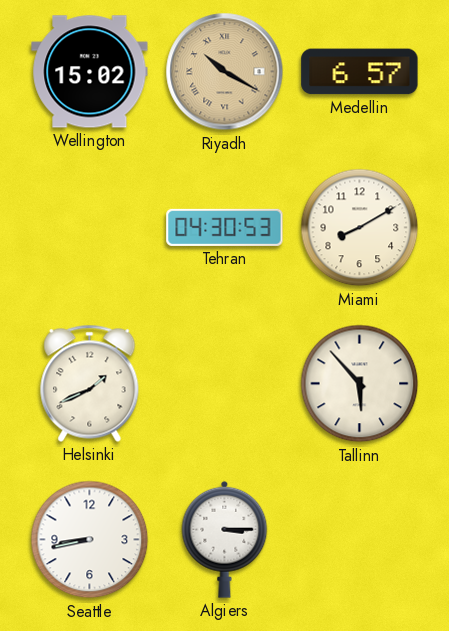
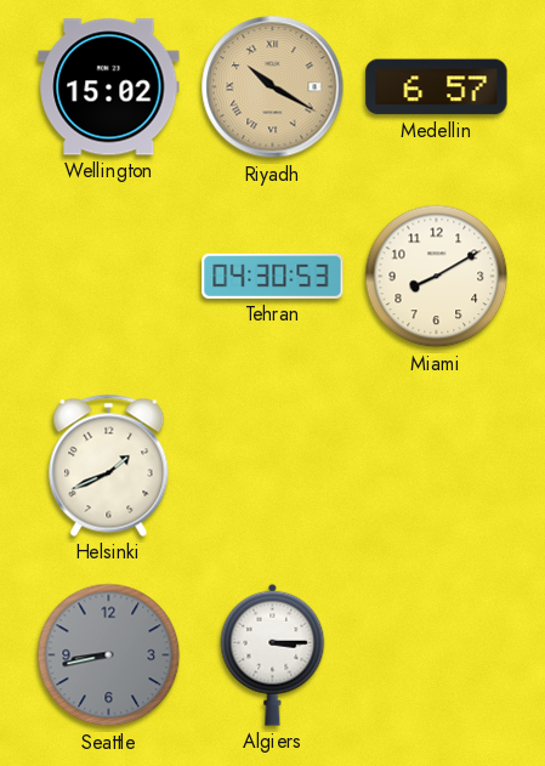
Tallinn: 5:53 -> none
Seattle dial: white -> grey
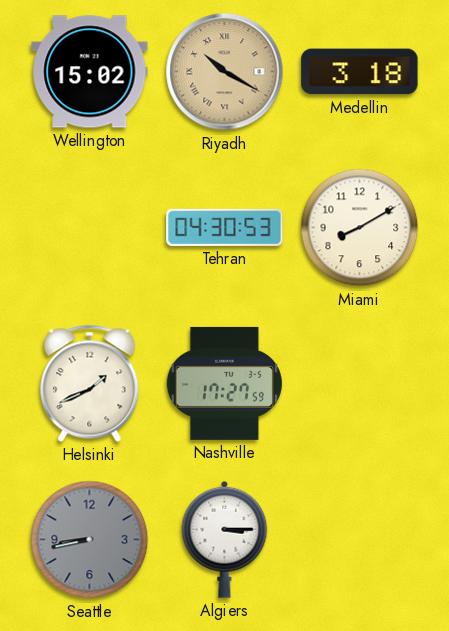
Medellin: 6:57 -> 3:18
Nashville: none -> 17:27
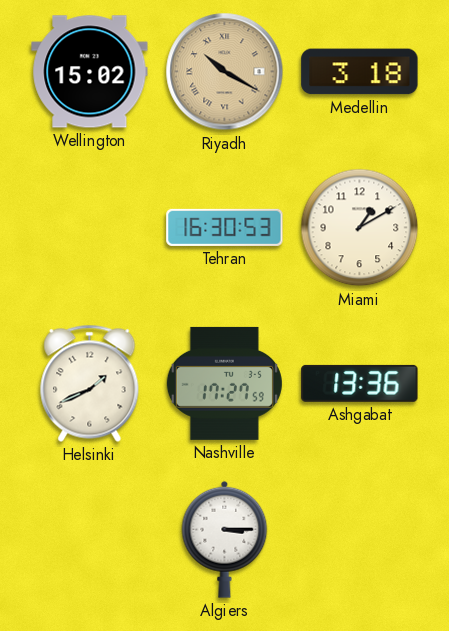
Tehran: 04:30 -> 16:30
Miami: 8:10 -> 1:10
Ashgabat: none -> 13:36
Seattle: 8:43 -> none
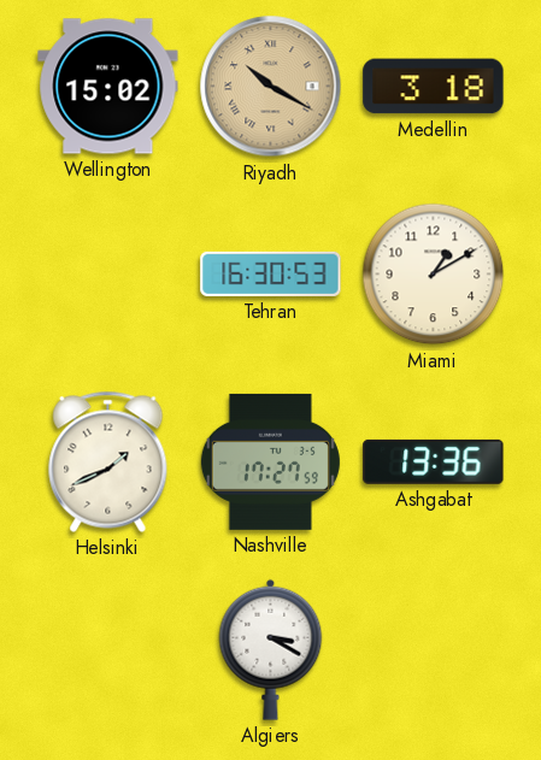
Algiers: 3:15 -> 3:20
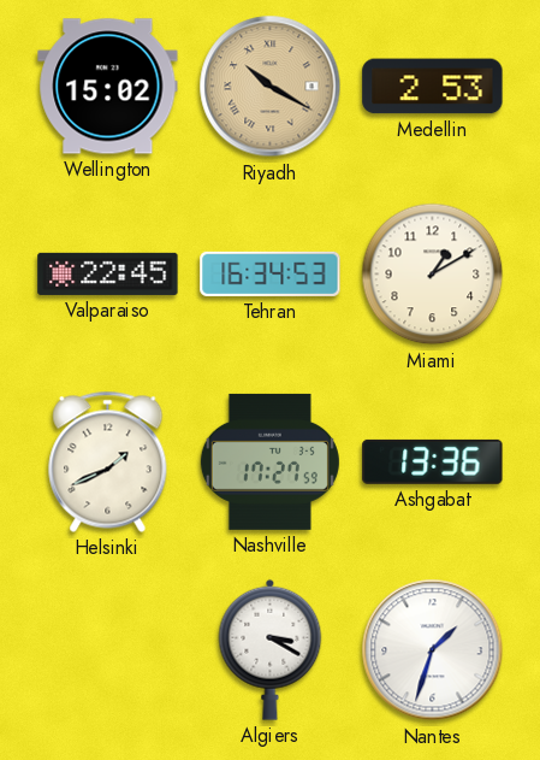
Medellin: 3:18 -> 2:53
Valparaiso: none -> 22:45
Tehran: 16:30 -> 16:34
Nantes: none -> 1:33
